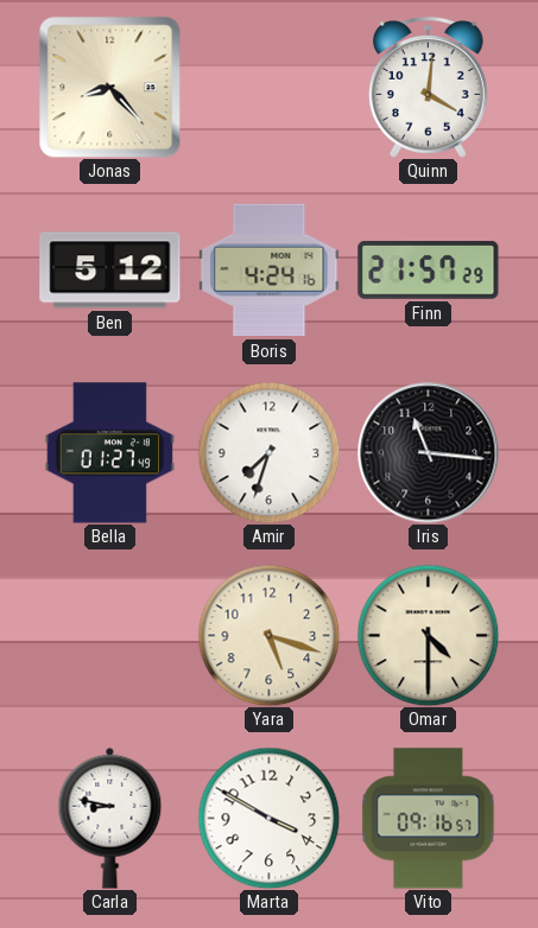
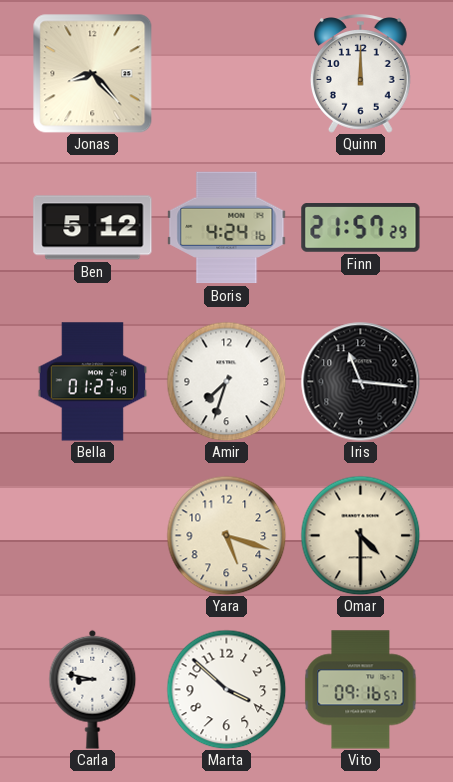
Quinn: 4:01 -> 12:00
Marta: 3:50 -> 3:52
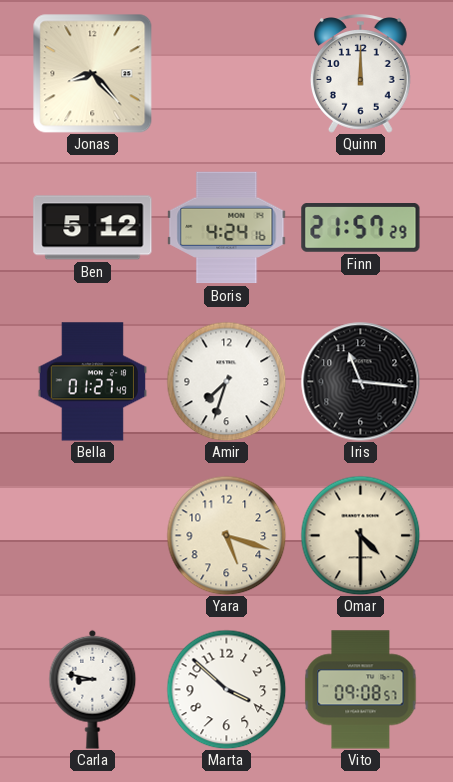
Vito: 09:16 -> 09:08
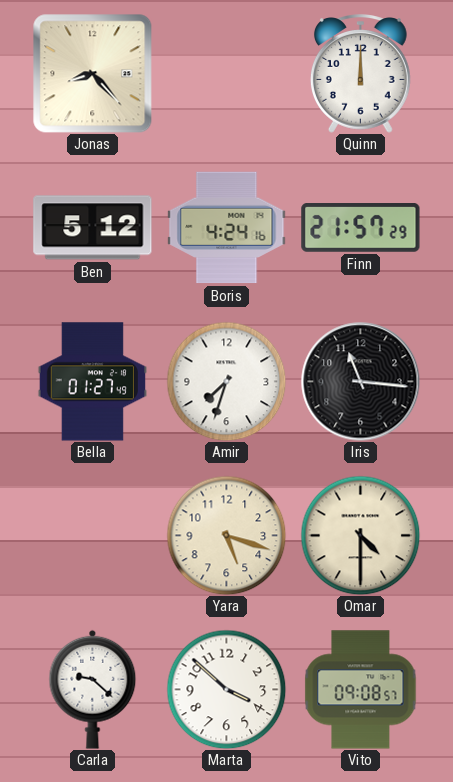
Carla: 8:47 -> 9:22
